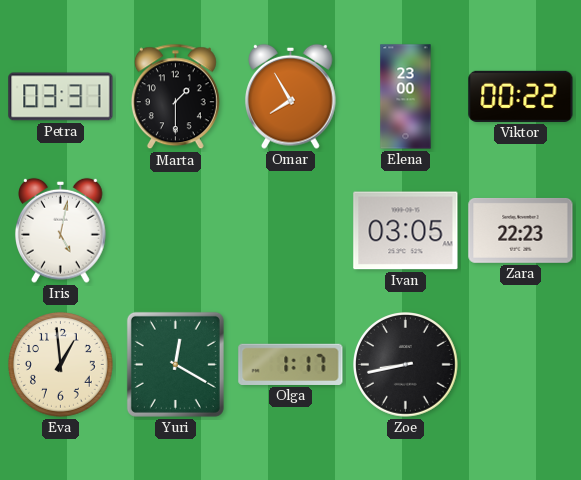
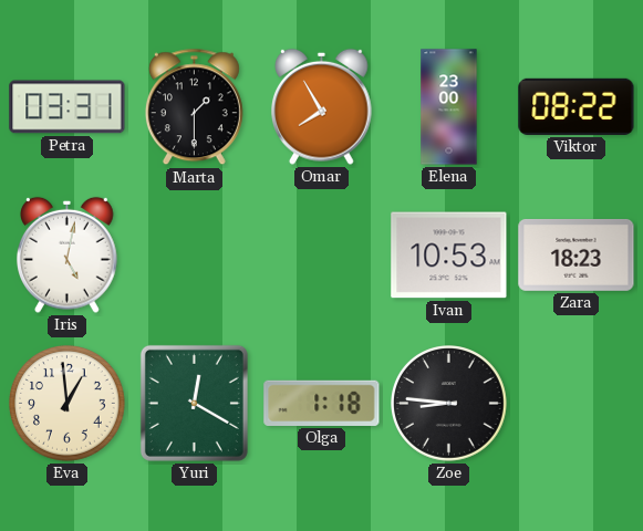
Viktor: 00:22 -> 08:22
Ivan: 03:05 -> 10:53
Zara: 22:23 -> 18:23
Olga: 1:17 -> 1:18
Zoe: 8:43 -> 8:46
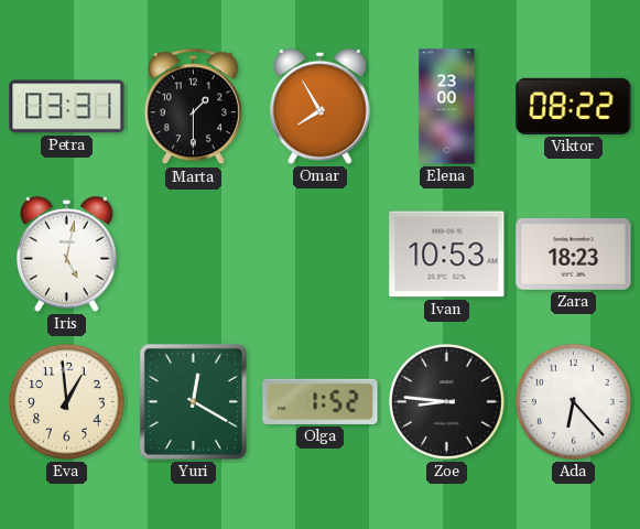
Olga: 1:18 -> 1:52
Ada: none -> 6:23
